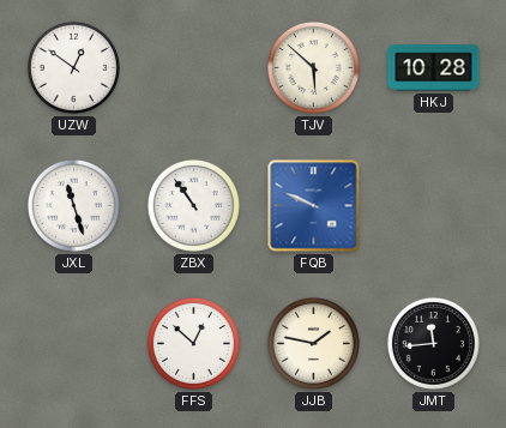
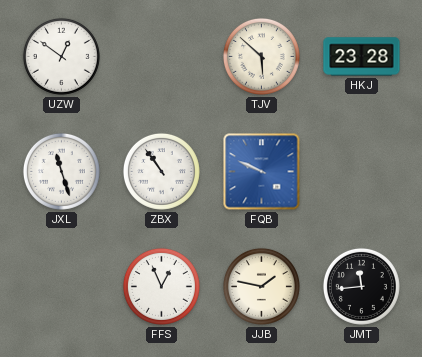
HKJ: 10:28 -> 23:28
FFS: 12:52 -> 12:56
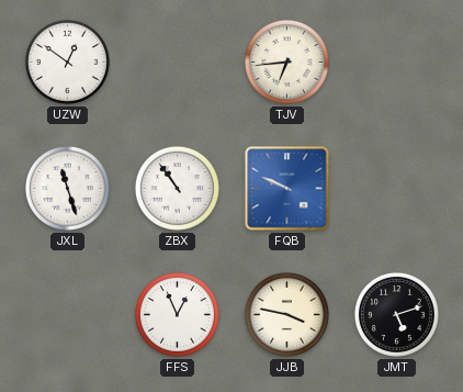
TJV: 5:52 -> 6:44
HKJ: 23:28 -> none
JJB: 1:47 -> 3:47
JMT: 11:44 -> 5:12
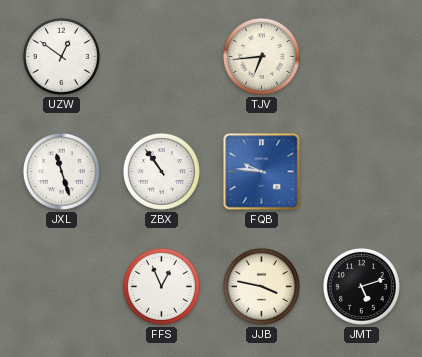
FQB: 9:49 -> 9:46
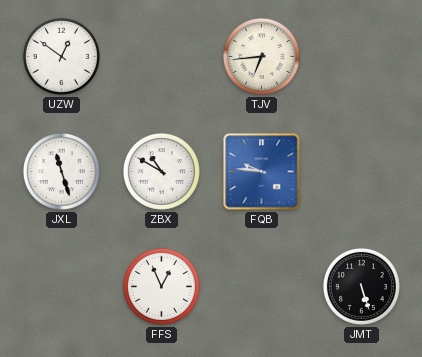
ZBX: 10:54 -> 10:50
JJB: 3:47 -> none
JMT: 5:12 -> 5:27
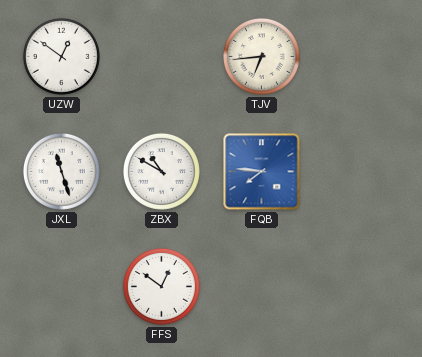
FQB: 9:46 -> 7:46
FFS: 12:56 -> 12:51
JMT: 5:27 -> none
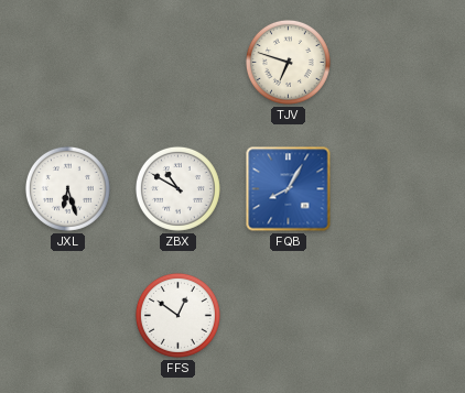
UZW: 12:51 -> none
TJV: 6:44 -> 6:48
JXL: 11:27 -> 6:27
FQB: 7:46 -> 8:05
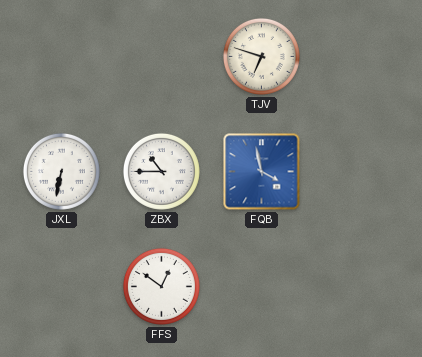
JXL: 6:27 -> 6:32
ZBX: 10:50 -> 10:45
FQB: 8:05 -> 3:58
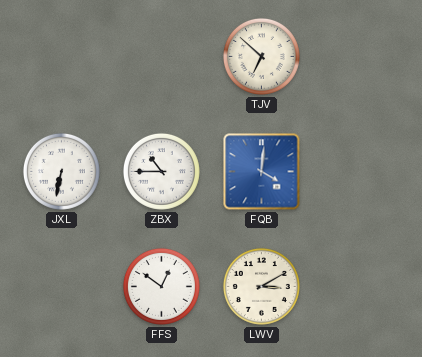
TJV: 6:48 -> 6:52
FQB: 3:58 -> 4:01
LWV: none -> 3:10
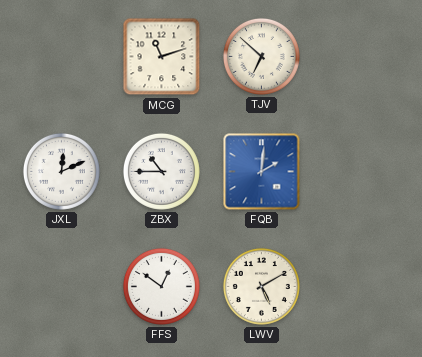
MCG: none -> 11:12
JXL: 6:32 -> 12:11
FQB: 4:01 -> 2:01
LWV: 3:10 -> 5:10
